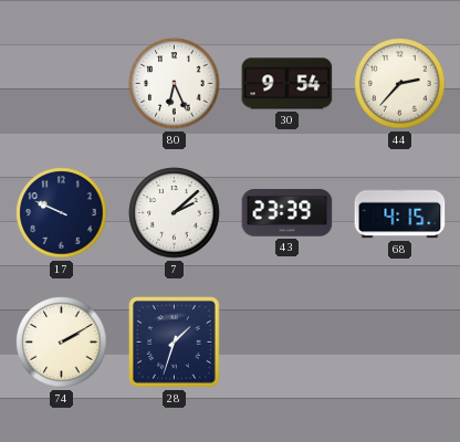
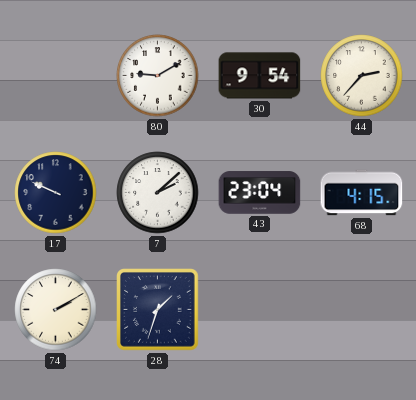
80: 6:26 -> 9:10
43: 23:39 -> 23:04
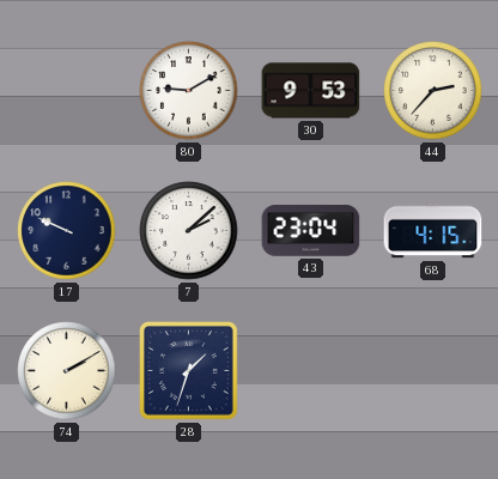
30: 9:54 -> 9:53
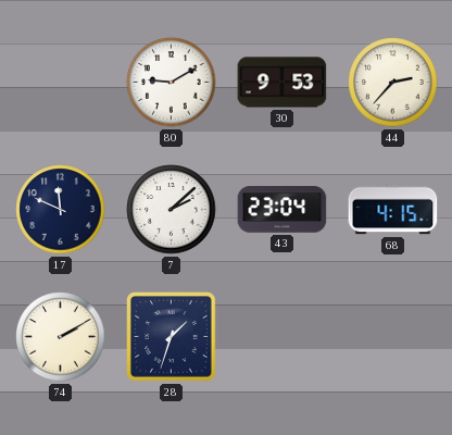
17: 9:49 -> 11:49
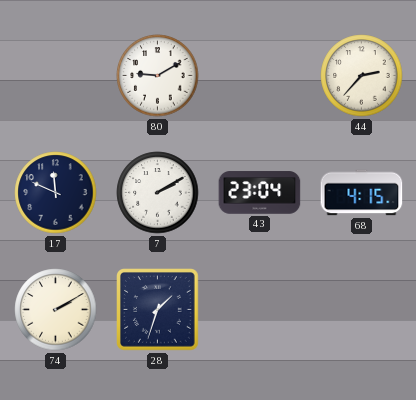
30: 9:53 -> none
7: 2:08 -> 2:10
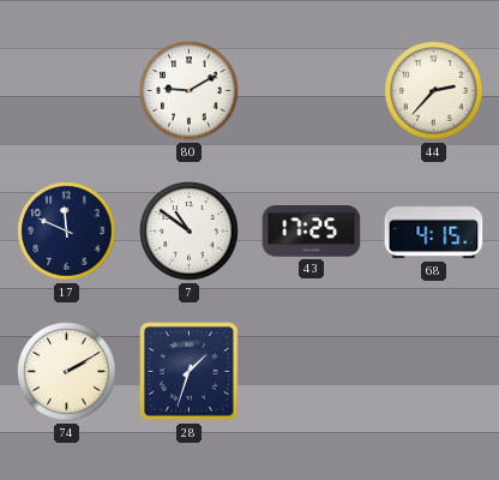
7: 2:10 -> 10:51
43: 23:04 -> 17:25
